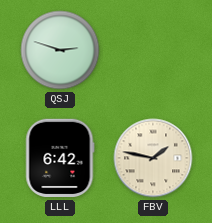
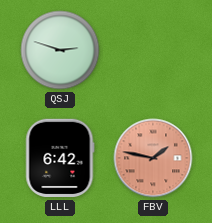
FBV dial: cream -> salmon
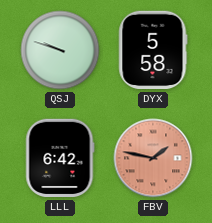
QSJ: 2:48 -> 9:48
DYX: none -> 5:58
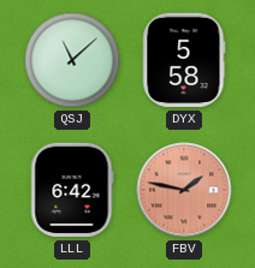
QSJ: 9:48 -> 11:08
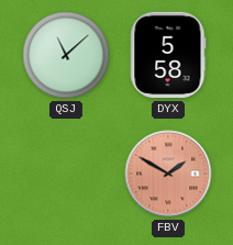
LLL: 6:42 -> none
FBV: 1:47 -> 1:50
